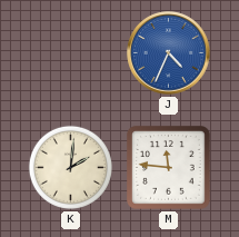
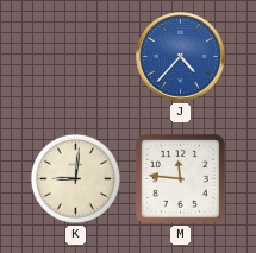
J: 4:34 -> 4:37
K: 2:01 -> 9:01
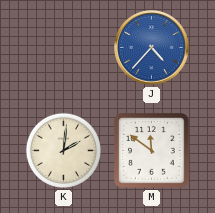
K: 9:01 -> 2:01
M: 11:46 -> 11:51
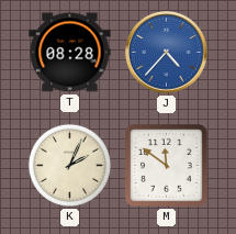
T: none -> 08:28
K: 2:01 -> 2:04
